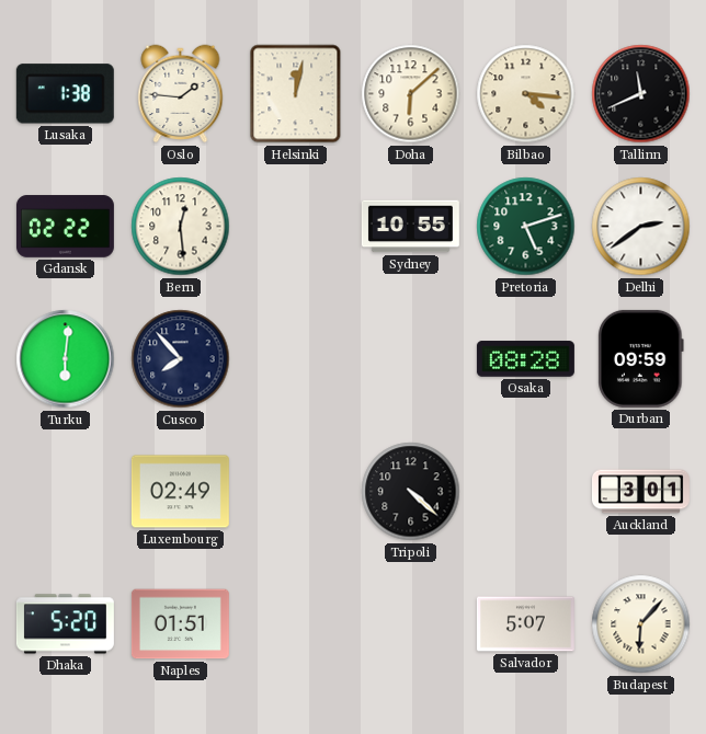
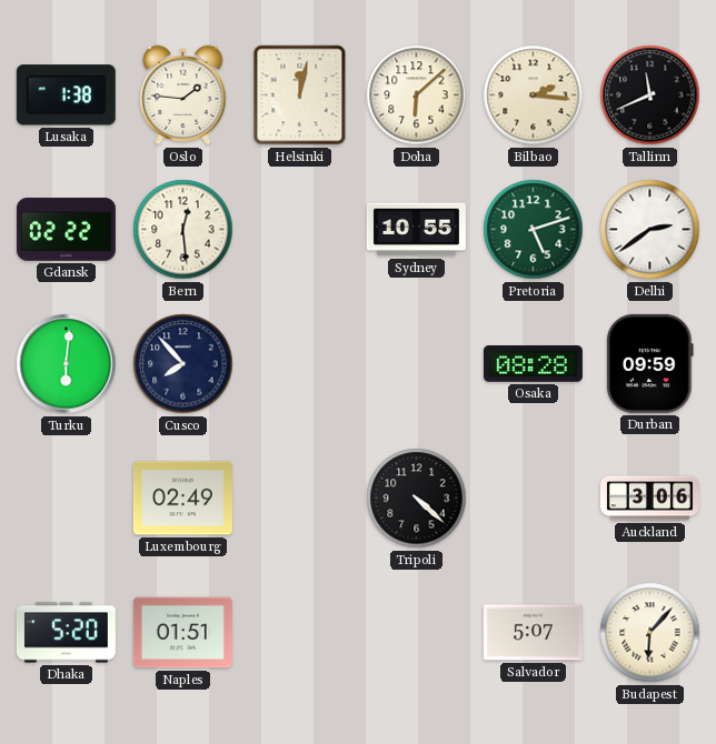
Bilbao: 4:16 -> 2:16
Auckland: 3:01 -> 3:06
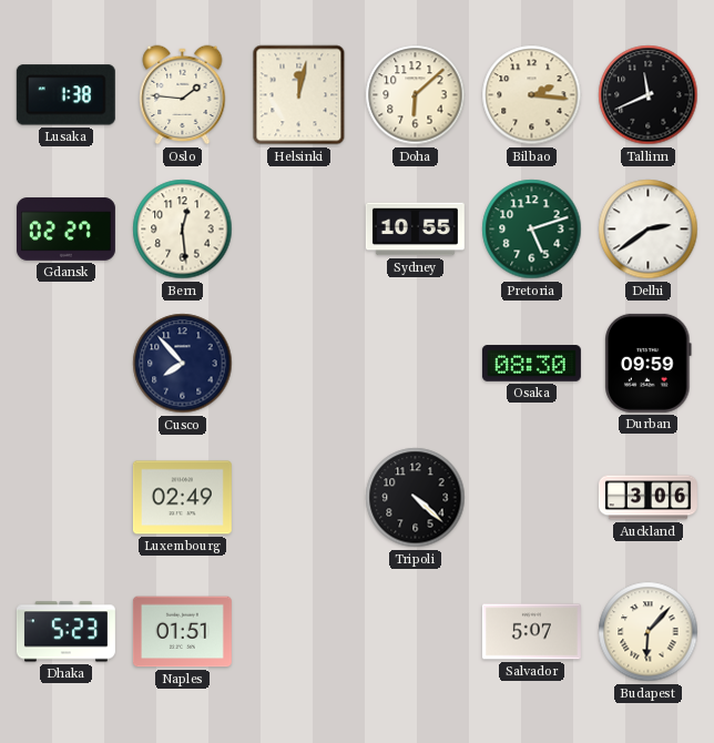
Gdansk: 02:22 -> 02:27
Turku: 6:01 -> none
Osaka: 08:28 -> 08:30
Dhaka: 5:20 -> 5:23
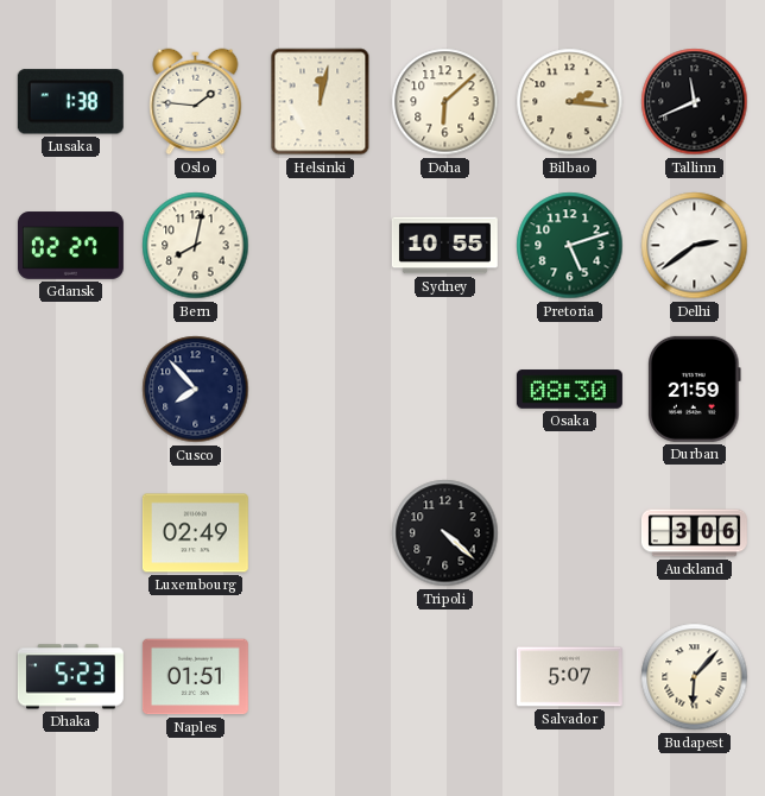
Bern: 12:29 -> 8:02
Durban: 09:59 -> 21:59
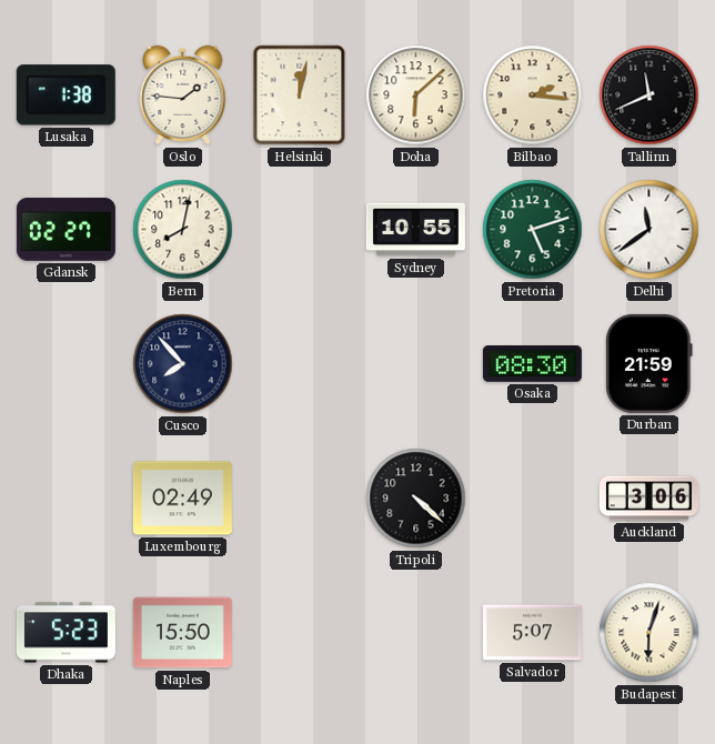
Delhi: 2:39 -> 11:39
Naples: 01:51 -> 15:50
Budapest: 6:07 -> 6:03
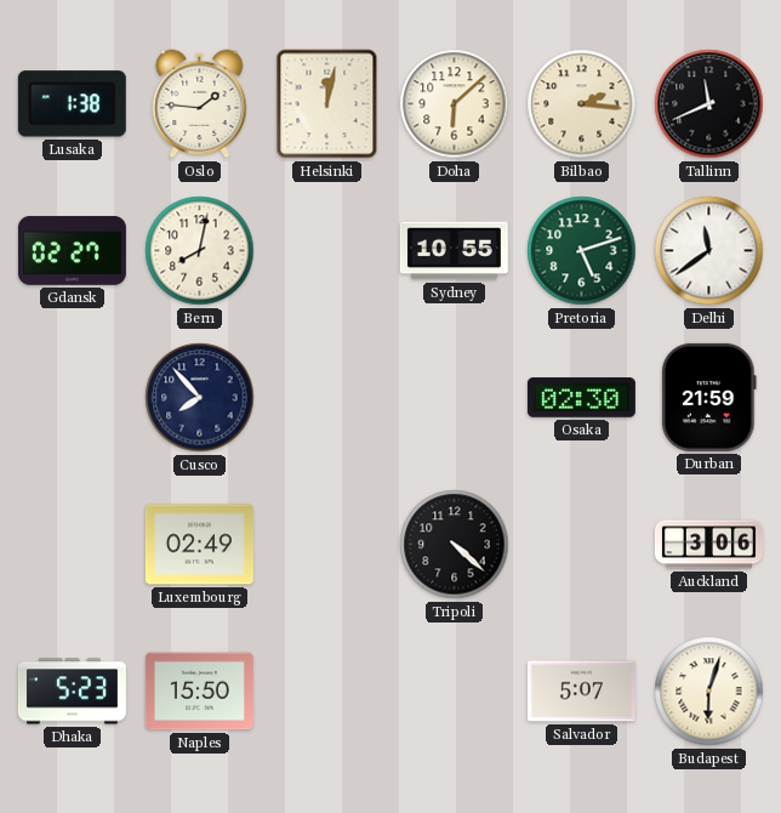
Osaka: 08:30 -> 02:30
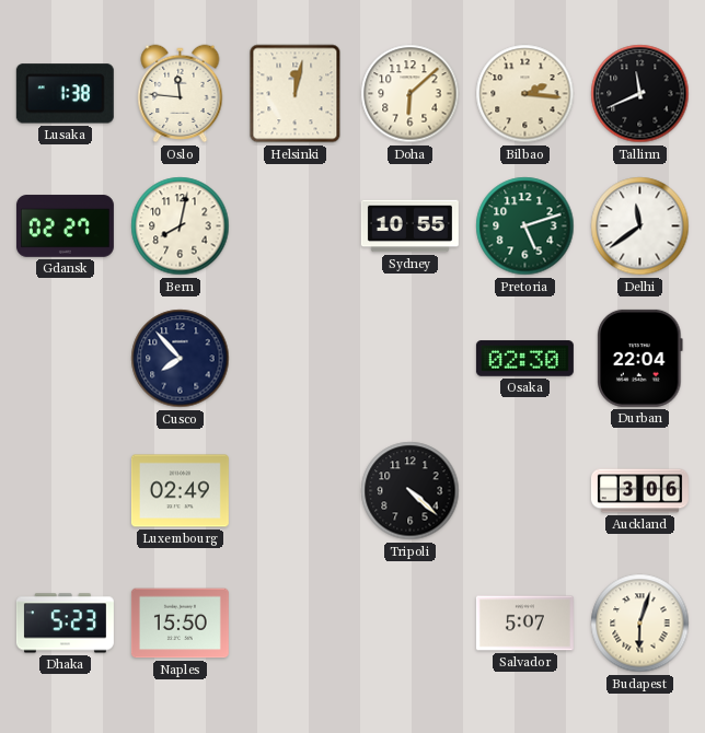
Oslo: 1:46 -> 11:46
Durban: 21:59 -> 22:04
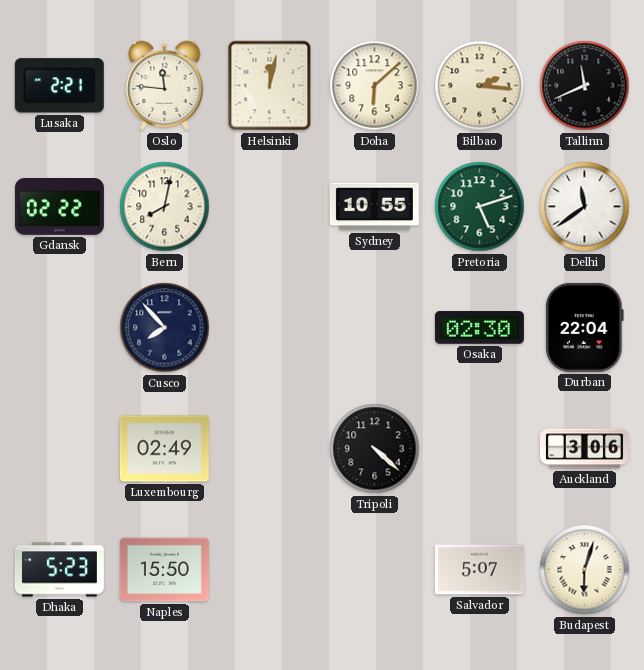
Lusaka: 1:38 -> 2:21
Gdansk: 02:27 -> 02:22
